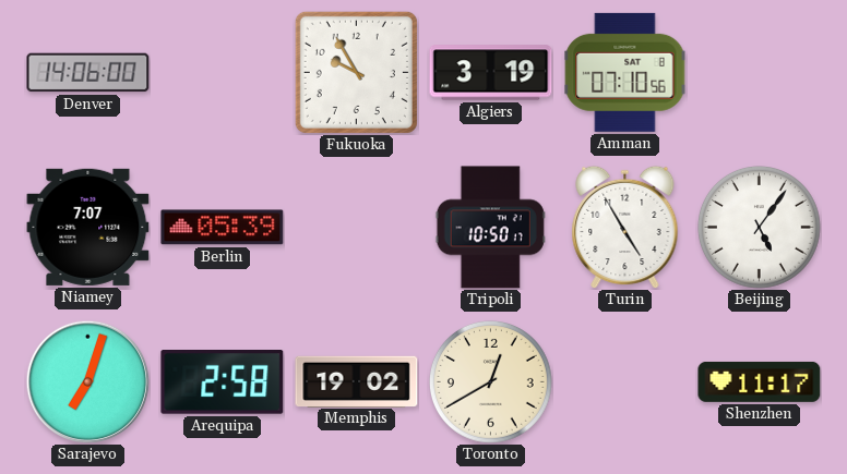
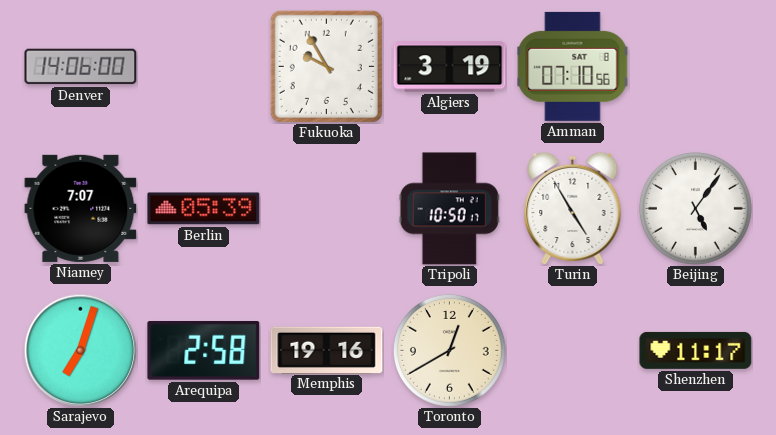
Memphis: 19:02 -> 19:16
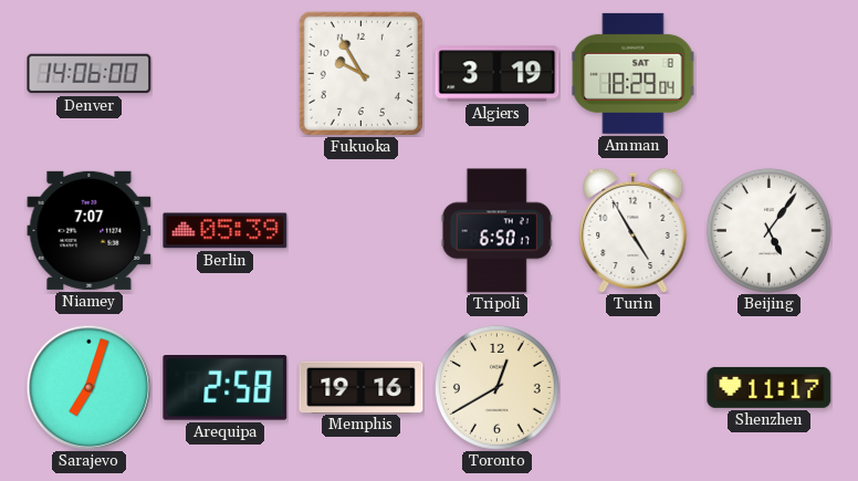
Amman: 07:10 -> 18:29
Tripoli: 10:50 -> 6:50
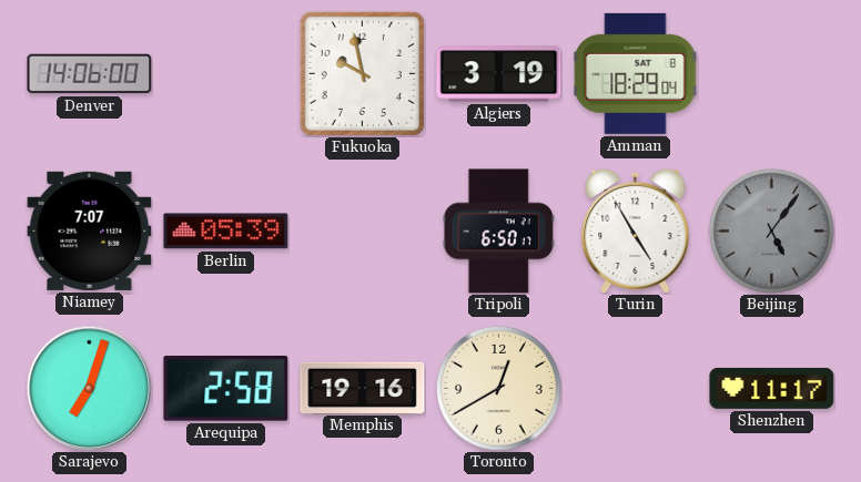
Fukuoka: 9:55 -> 9:58
Beijing dial: white -> grey
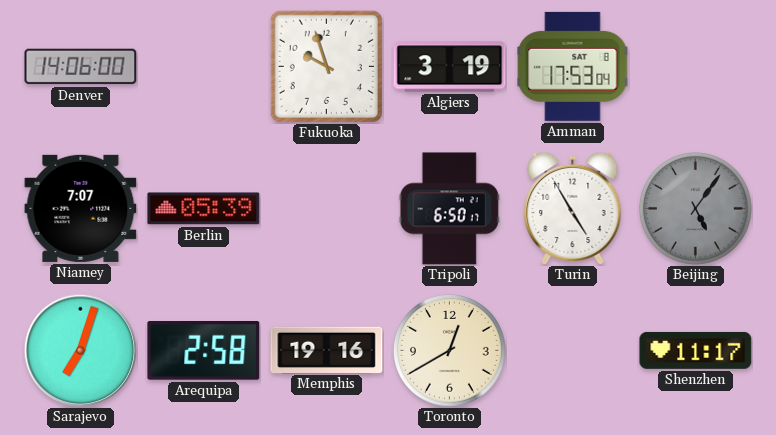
Fukuoka: 9:58 -> 9:57
Amman: 18:29 -> 17:53
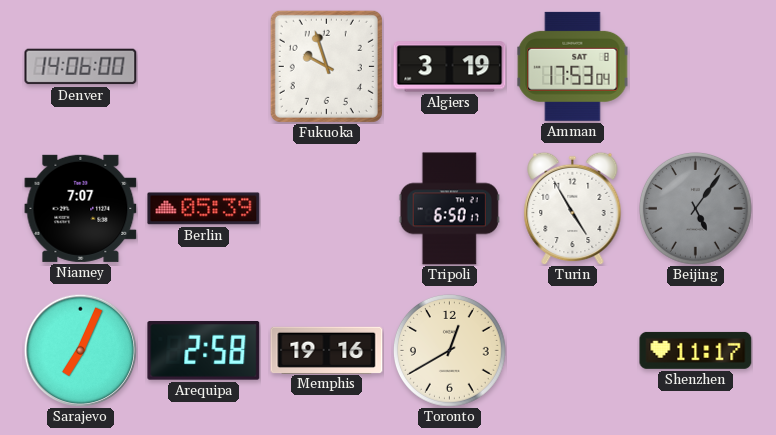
Sarajevo: 7:03 -> 7:04
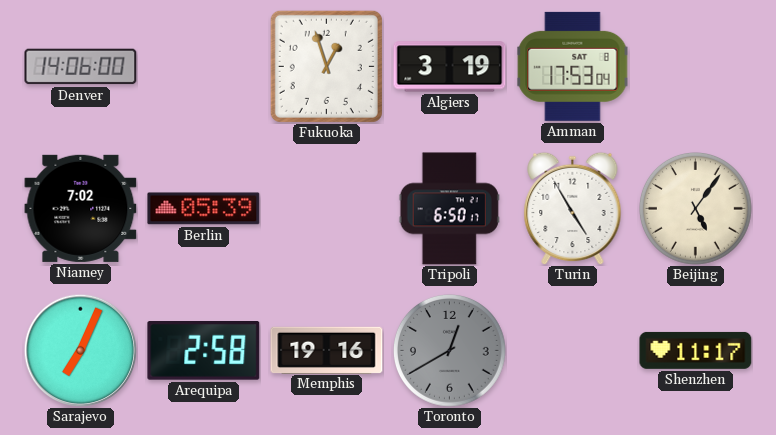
Fukuoka: 9:57 -> 12:57
Niamey: 7:07 -> 7:02
Beijing dial: grey -> cream
Toronto dial: cream -> grey
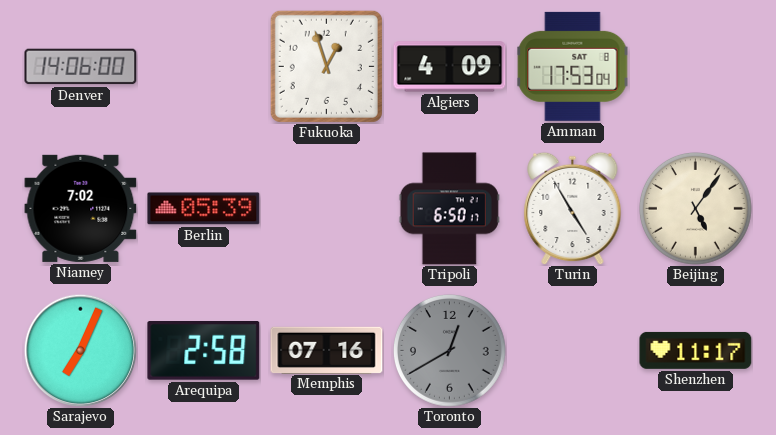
Algiers: 3:19 -> 4:09
Memphis: 19:16 -> 07:16
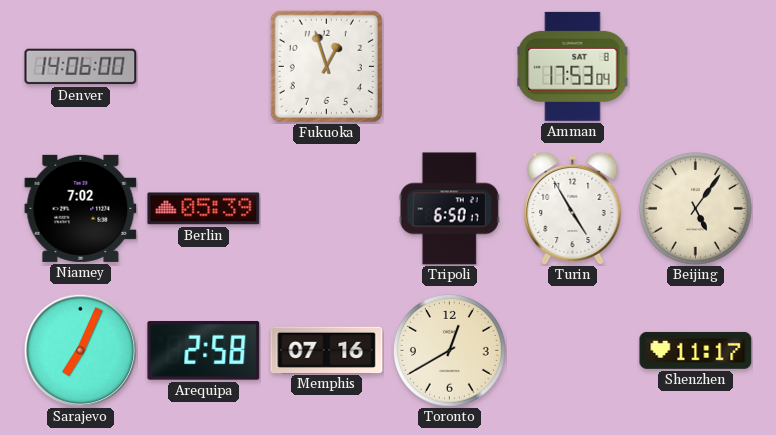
Algiers: 4:09 -> none
Toronto dial: grey -> cream
